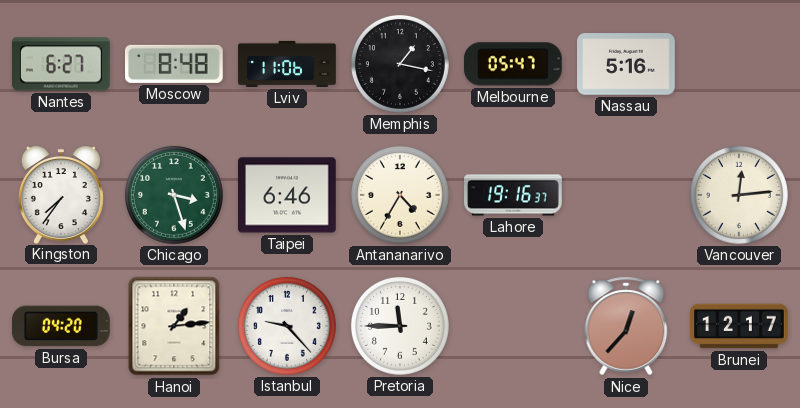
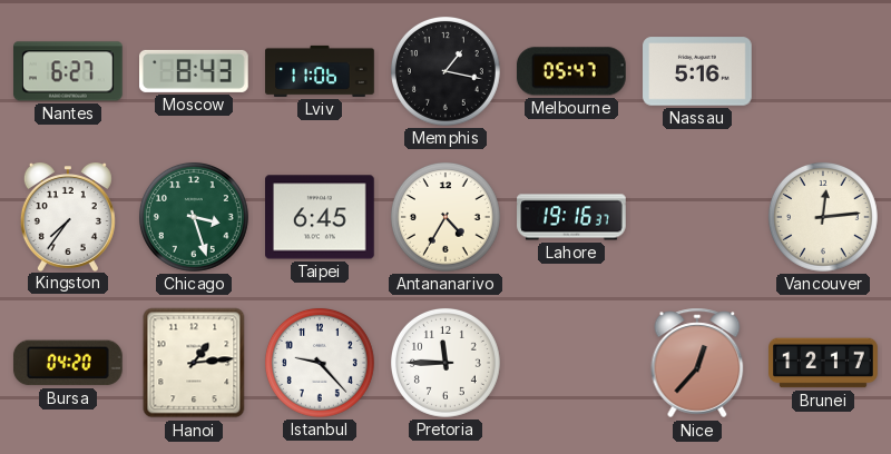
Moscow: 8:48 -> 8:43
Taipei: 6:46 -> 6:45
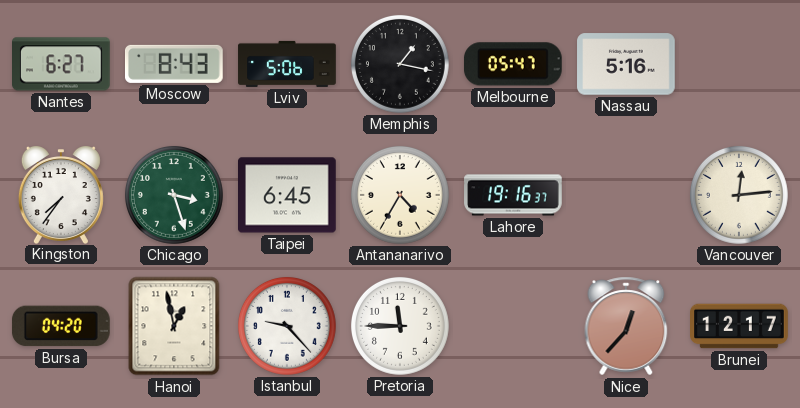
Lviv: 11:06 -> 5:06
Hanoi: 1:14 -> 12:58
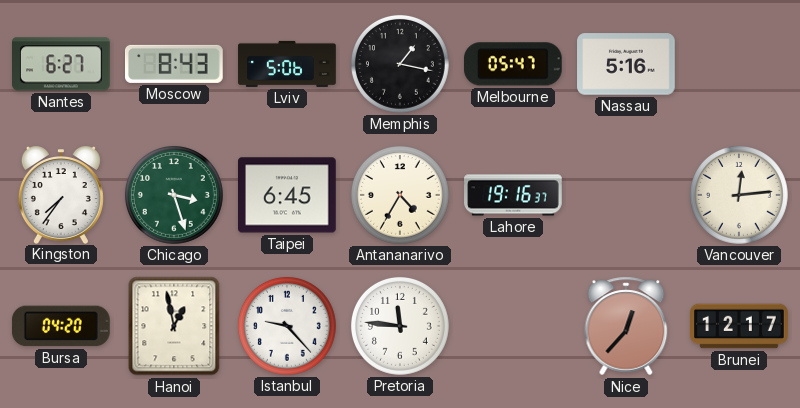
Pretoria: 11:45 -> 11:46
